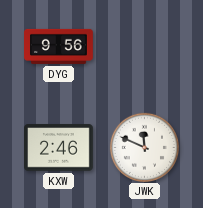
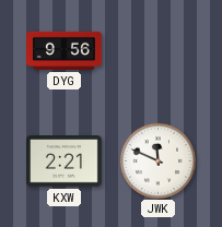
KXW: 2:46 -> 2:21
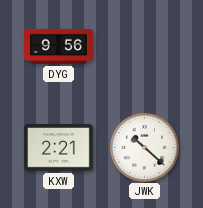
JWK: 11:49 -> 10:22
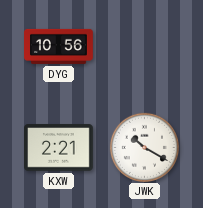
DYG: 9:56 -> 10:56
JWK: 10:22 -> 10:20
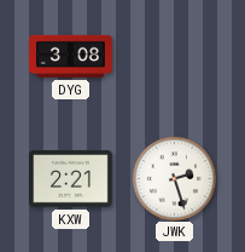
DYG: 10:56 -> 3:08
JWK: 10:20 -> 2:27
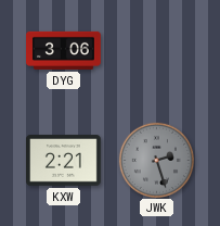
DYG: 3:08 -> 3:06
JWK dial: white -> grey
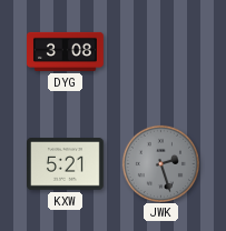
DYG: 3:06 -> 3:08
KXW: 2:21 -> 5:21
